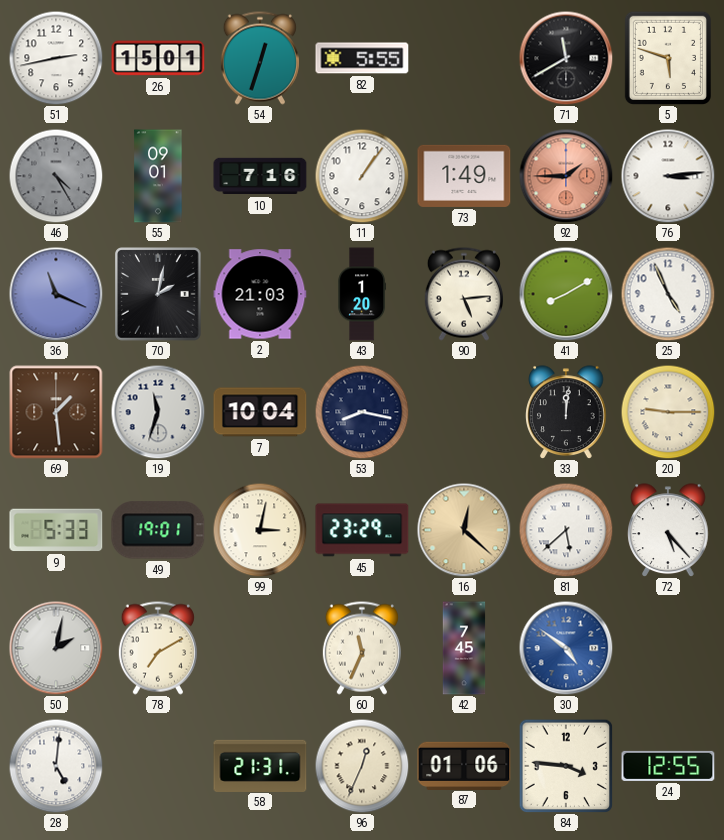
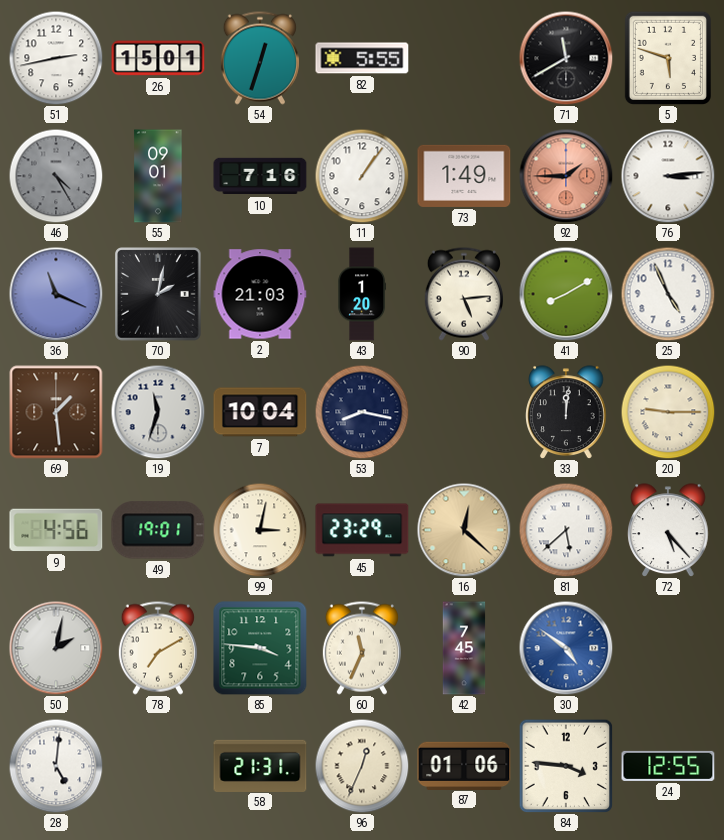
9: 5:33 -> 4:56
85: none -> 3:46
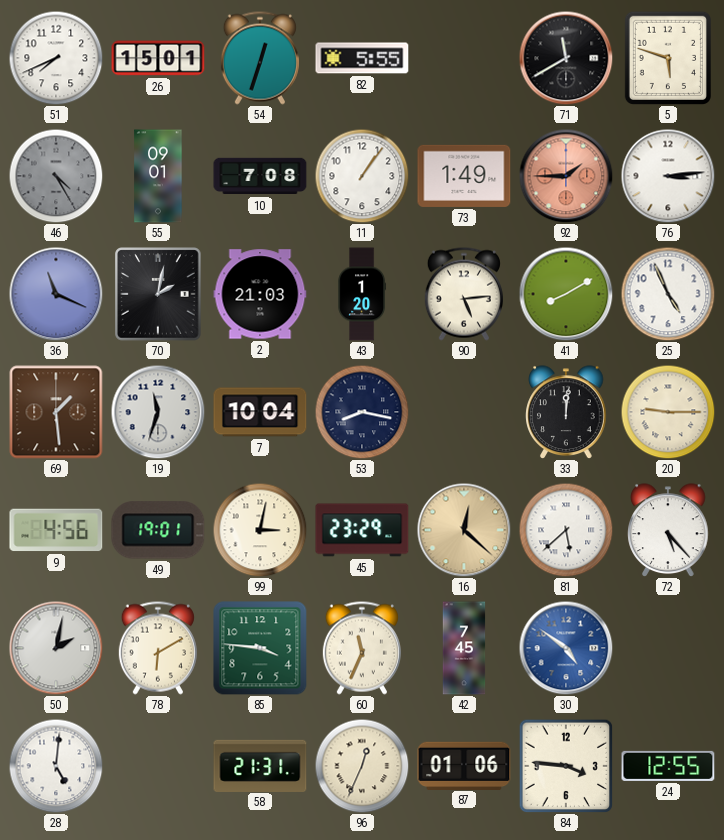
51: 2:43 -> 7:41
10: 7:16 -> 7:08
78: 7:10 -> 6:10
